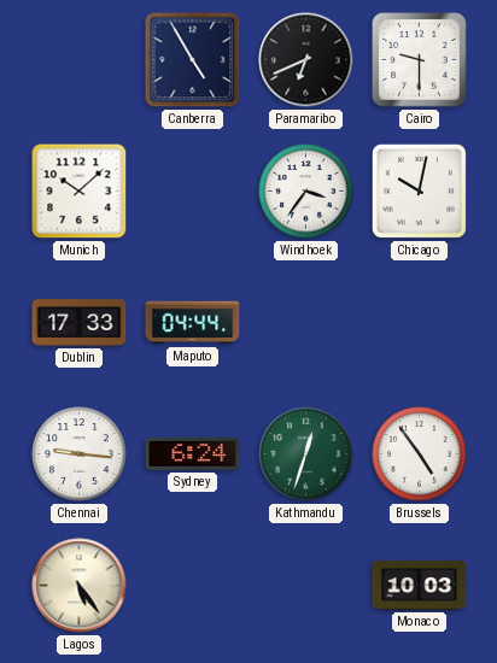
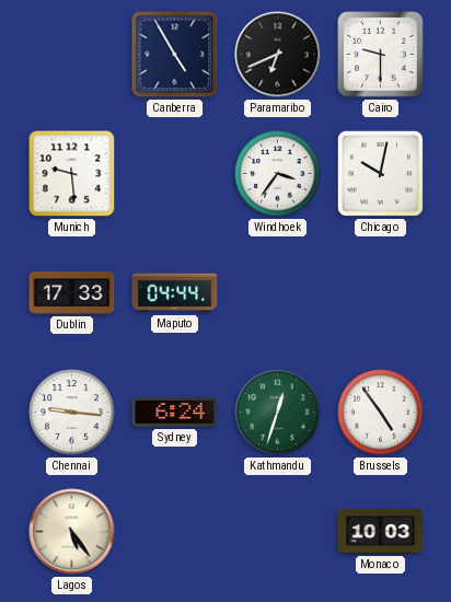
Munich: 10:08 -> 9:29
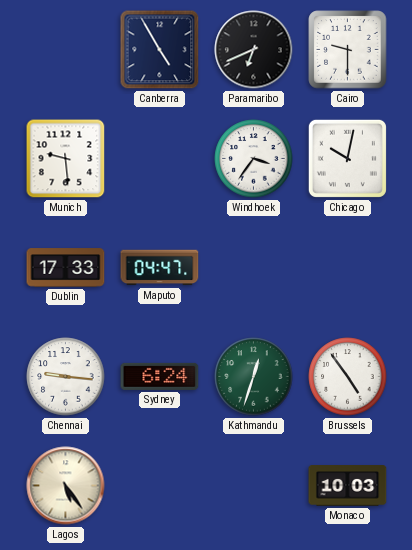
Maputo: 04:44 -> 04:47
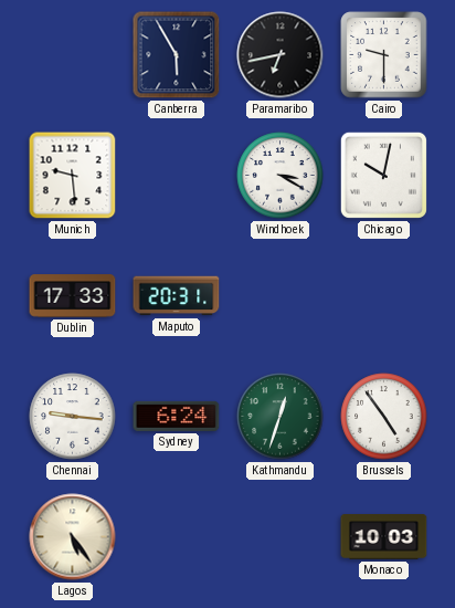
Canberra: 4:55 -> 5:55
Paramaribo: 6:41 -> 6:43
Windhoek: 3:36 -> 3:20
Maputo: 04:47 -> 20:31
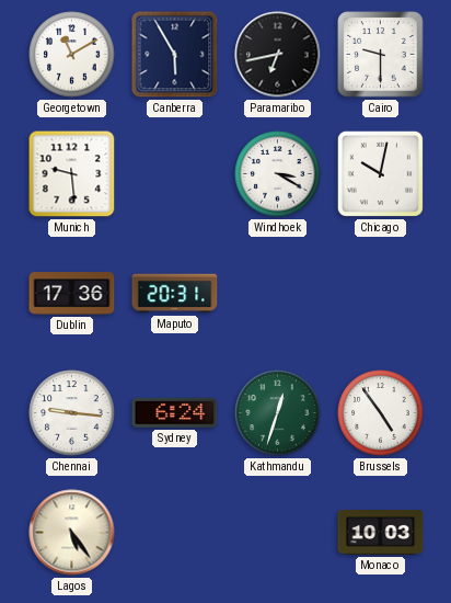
Georgetown: none -> 11:10
Dublin: 17:33 -> 17:36
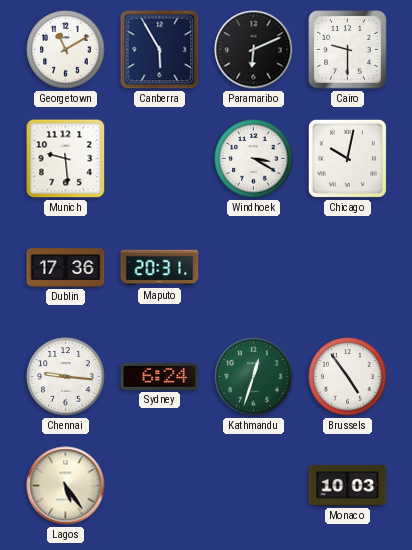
Paramaribo: 6:43 -> 6:11
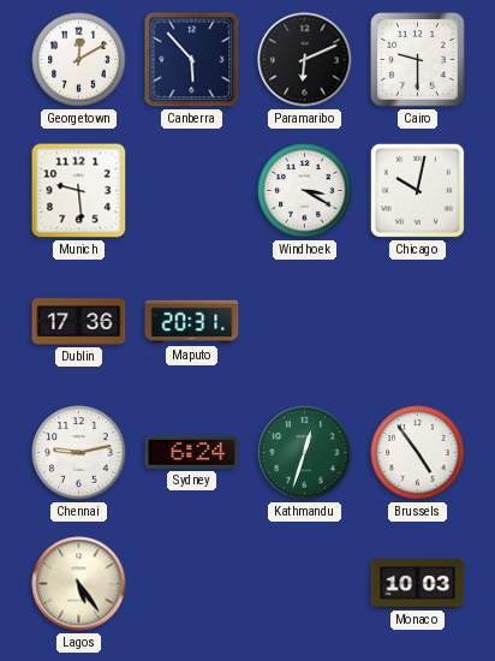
Georgetown: 11:10 -> 12:10
Canberra: 5:55 -> 5:53
Chennai: 9:16 -> 9:13
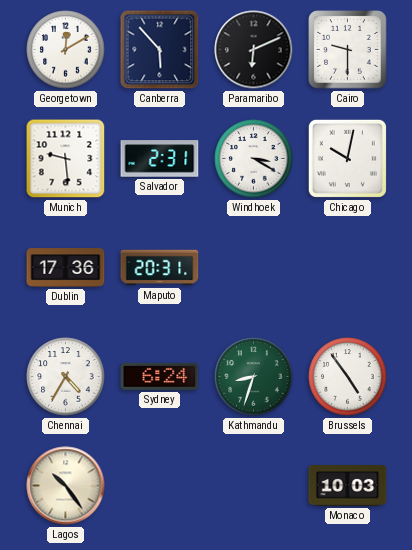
Salvador: none -> 2:31
Chennai: 9:13 -> 4:35
Kathmandu: 12:33 -> 8:33
Lagos: 5:24 -> 10:24
